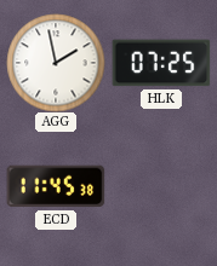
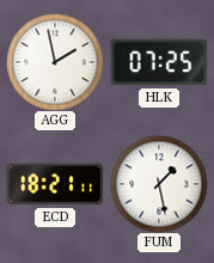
ECD: 11:45 -> 18:21
FUM: none -> 1:28
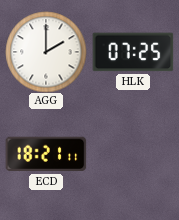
AGG: 1:58 -> 2:00
FUM: 1:28 -> none
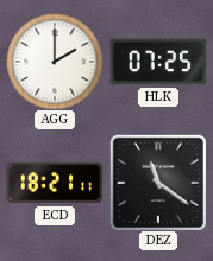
DEZ: none -> 11:21
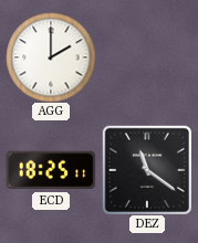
HLK: 07:25 -> none
ECD: 18:21 -> 18:25
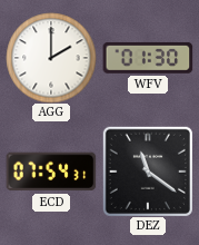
WFV: none -> 01:30
ECD: 18:25 -> 07:54
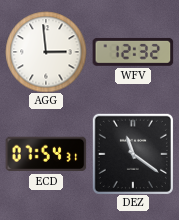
AGG: 2:00 -> 2:59
WFV: 01:30 -> 12:32
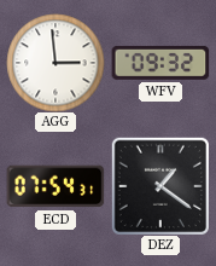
WFV: 12:32 -> 09:32
DEZ: 11:21 -> 1:21
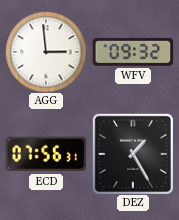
ECD: 07:54 -> 07:56
DEZ: 1:21 -> 1:25
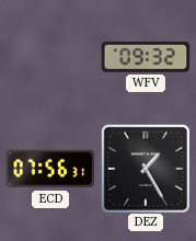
AGG: 2:59 -> none
